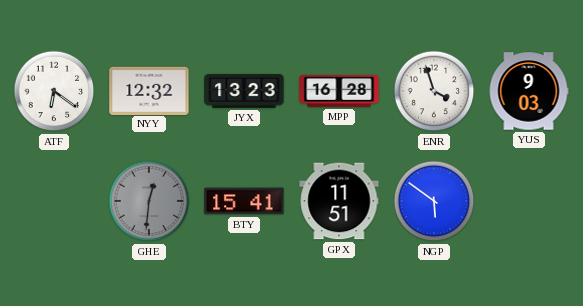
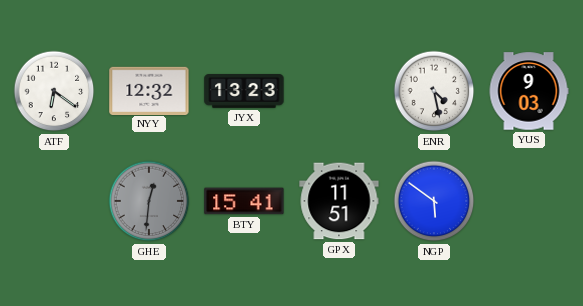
MPP: 16:28 -> none
ENR: 3:57 -> 4:28
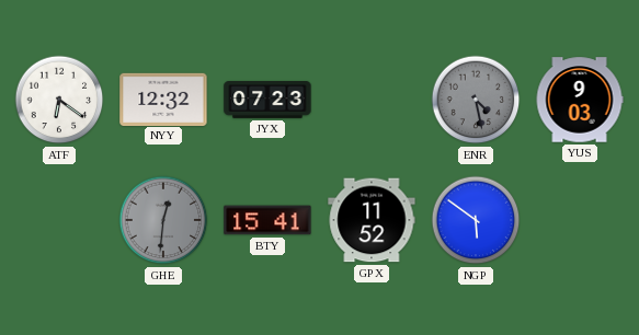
JYX: 13:23 -> 07:23
ENR dial: white -> grey
GPX: 11:51 -> 11:52
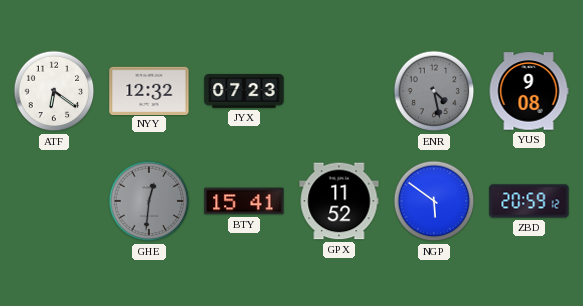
YUS: 9:03 -> 9:08
ZBD: none -> 20:59
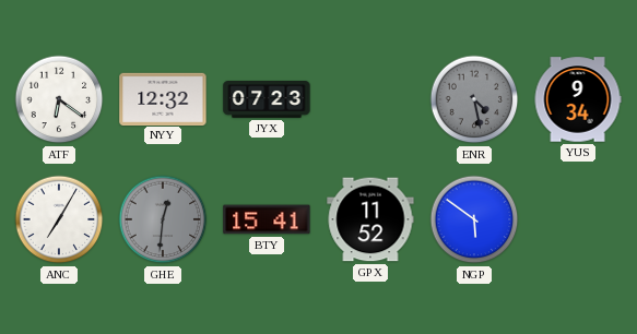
YUS: 9:08 -> 9:34
ANC: none -> 7:05
ZBD: 20:59 -> none
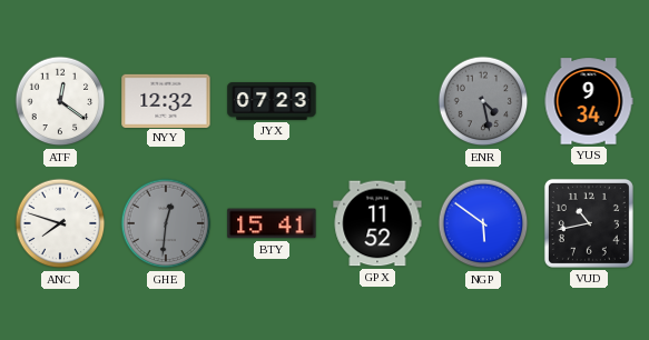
ATF: 6:21 -> 12:21
ANC: 7:05 -> 7:48
VUD: none -> 10:43
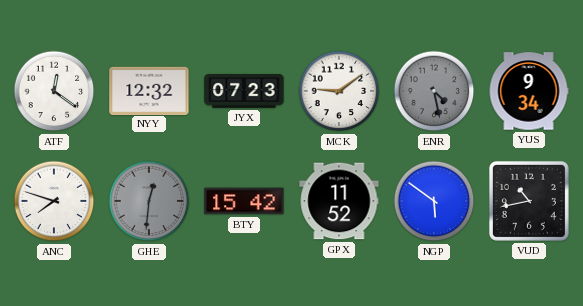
MCK: none -> 9:09
BTY: 15:41 -> 15:42
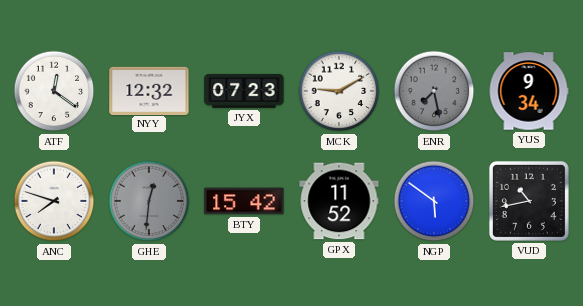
MCK: 9:09 -> 9:10
ENR: 4:28 -> 7:28
